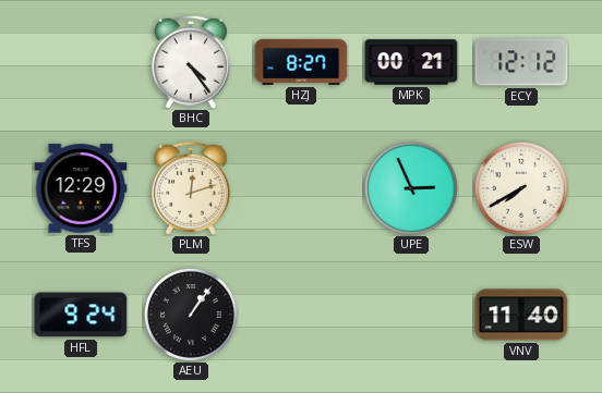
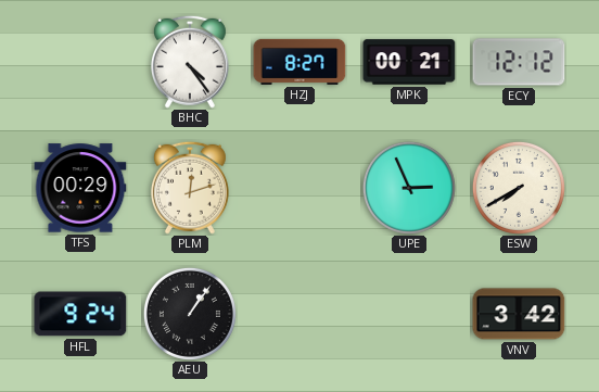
TFS: 12:29 -> 00:29
VNV: 11:40 -> 3:42
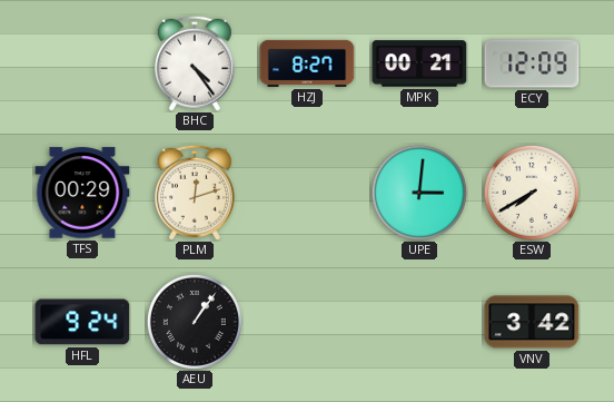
ECY: 12:12 -> 12:09
UPE: 2:56 -> 3:01
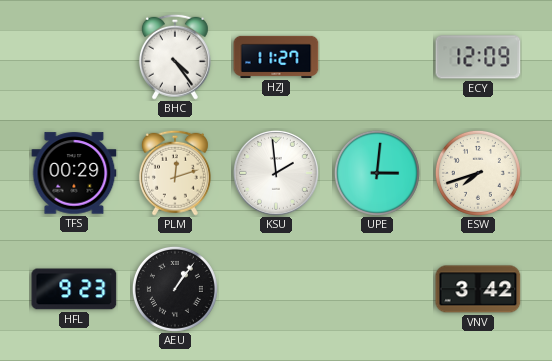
HZJ: 8:27 -> 11:27
MPK: 00:21 -> none
KSU: none -> 1:59
ESW: 7:40 -> 7:42
HFL: 9:24 -> 9:23
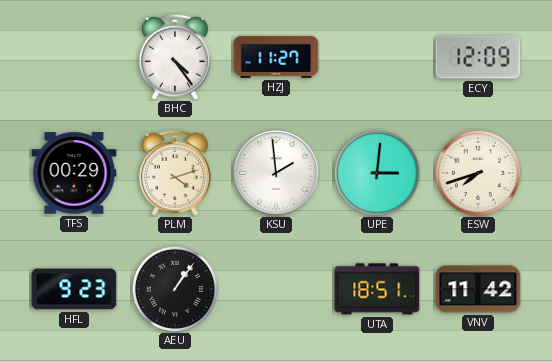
PLM: 12:12 -> 4:12
UTA: none -> 18:51
VNV: 3:42 -> 11:42
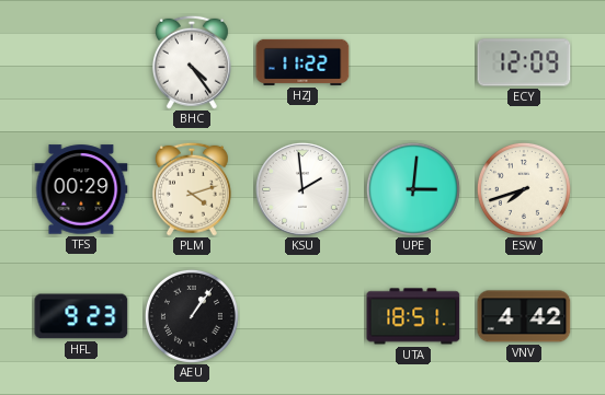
HZJ: 11:27 -> 11:22
VNV: 11:42 -> 4:42
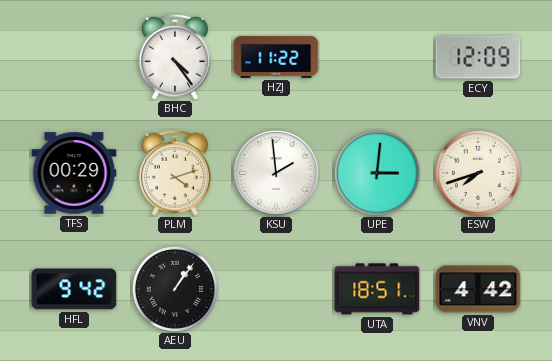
HFL: 9:23 -> 9:42
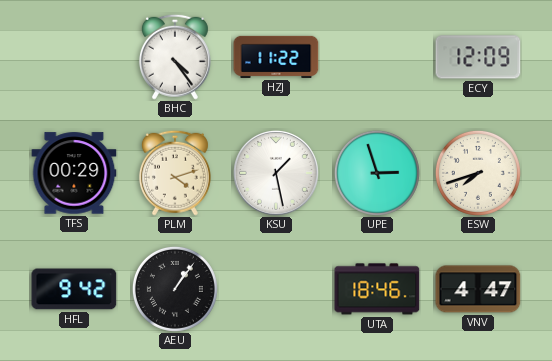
KSU: 1:59 -> 1:28
UPE: 3:01 -> 2:57
UTA: 18:51 -> 18:46
VNV: 4:42 -> 4:47
